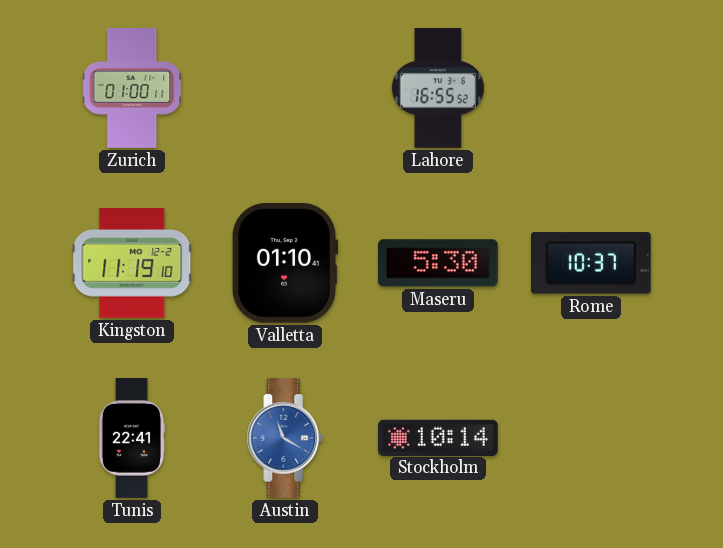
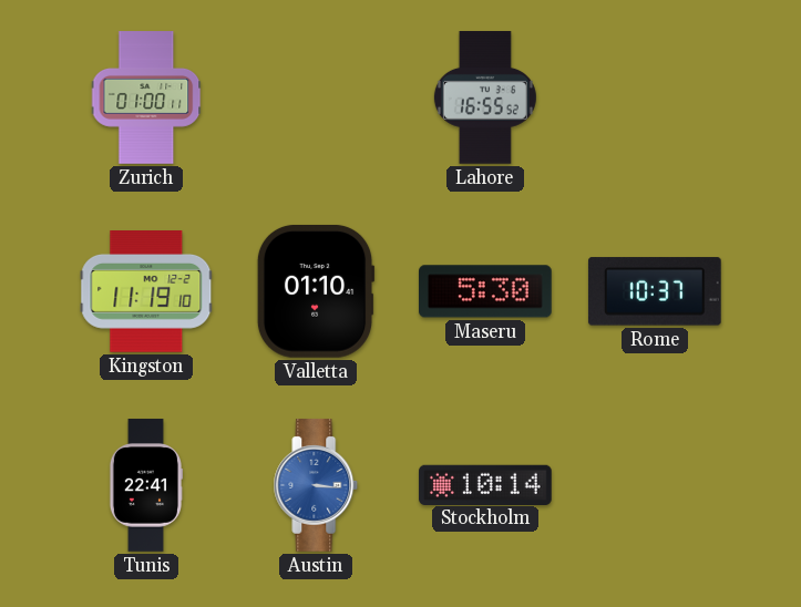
Austin: 11:20 -> 3:16
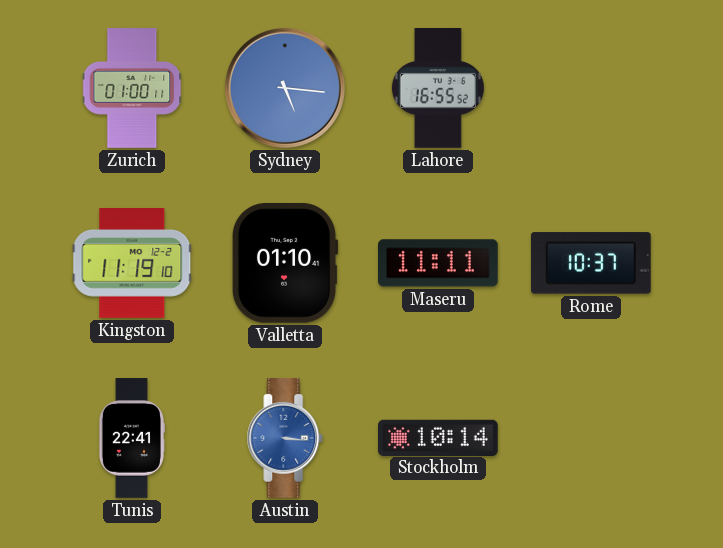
Sydney: none -> 5:16
Maseru: 5:30 -> 11:11
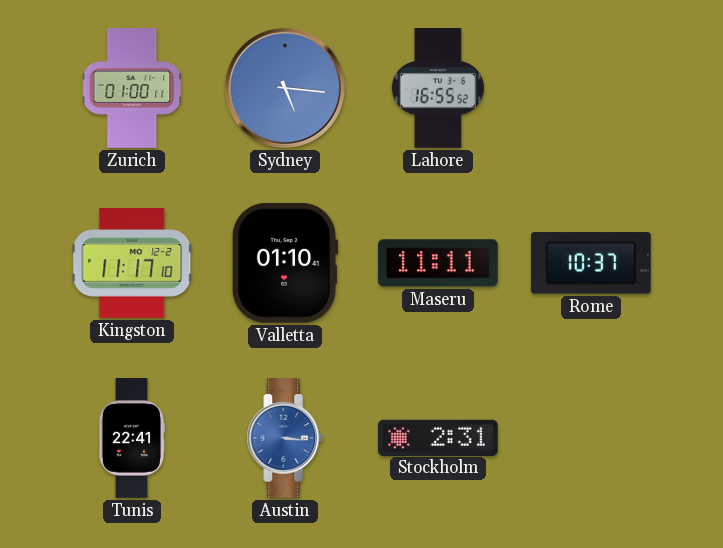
Kingston: 11:19 -> 11:17
Stockholm: 10:14 -> 2:31
